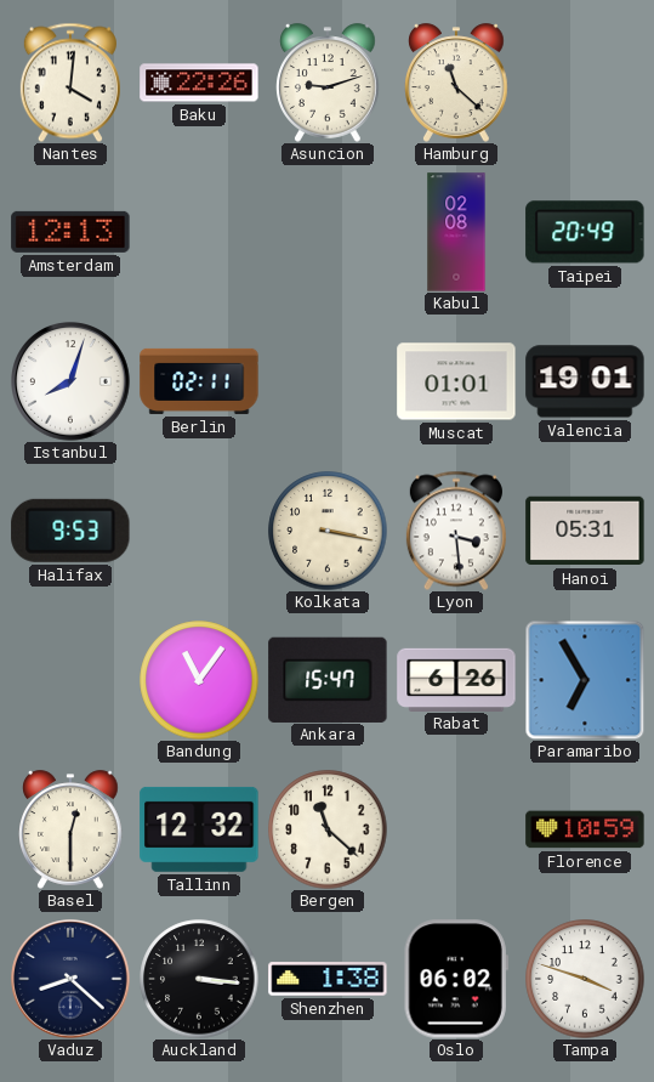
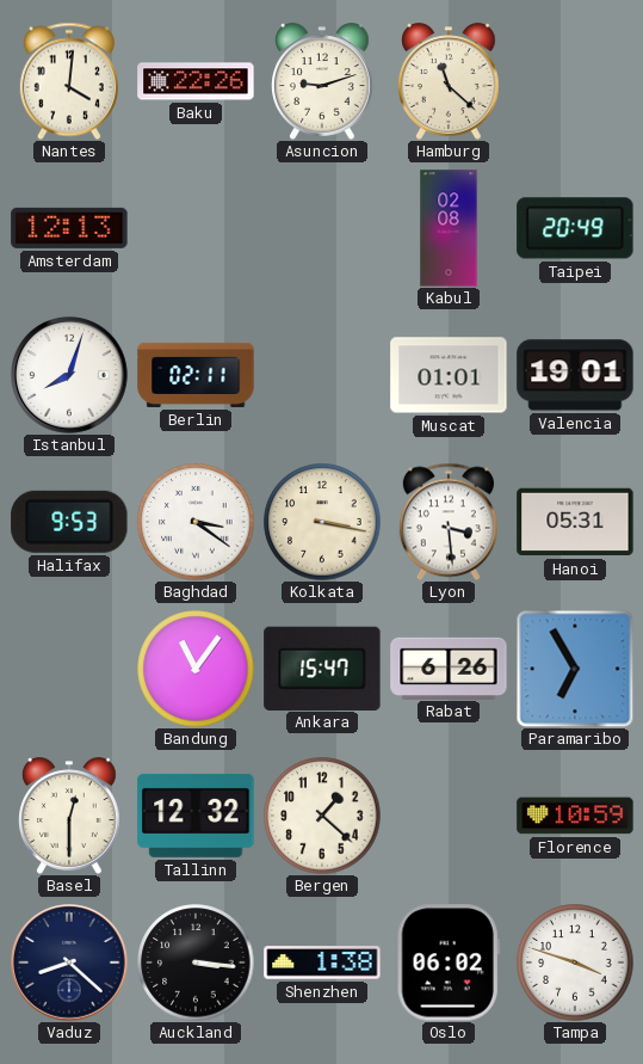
Baghdad: none -> 3:21
Bergen: 11:22 -> 1:22
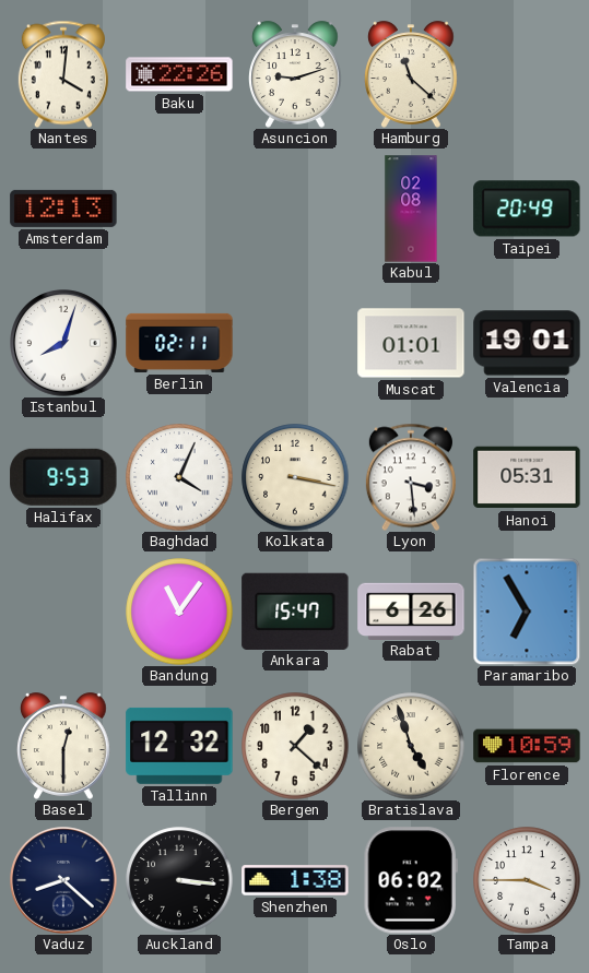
Baghdad: 3:21 -> 4:04
Bratislava: none -> 4:57
Tampa: 3:48 -> 3:45
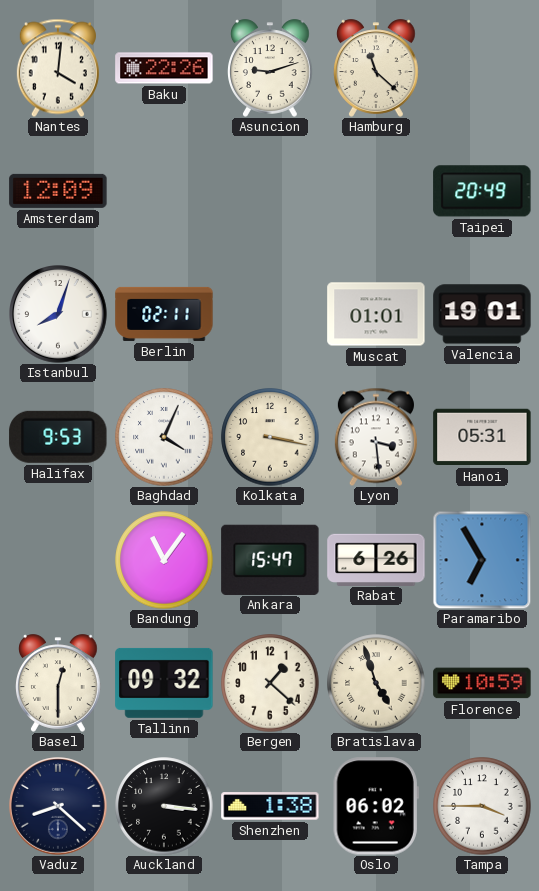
Amsterdam: 12:13 -> 12:09
Kabul: 02:08 -> none
Tallinn: 12:32 -> 09:32
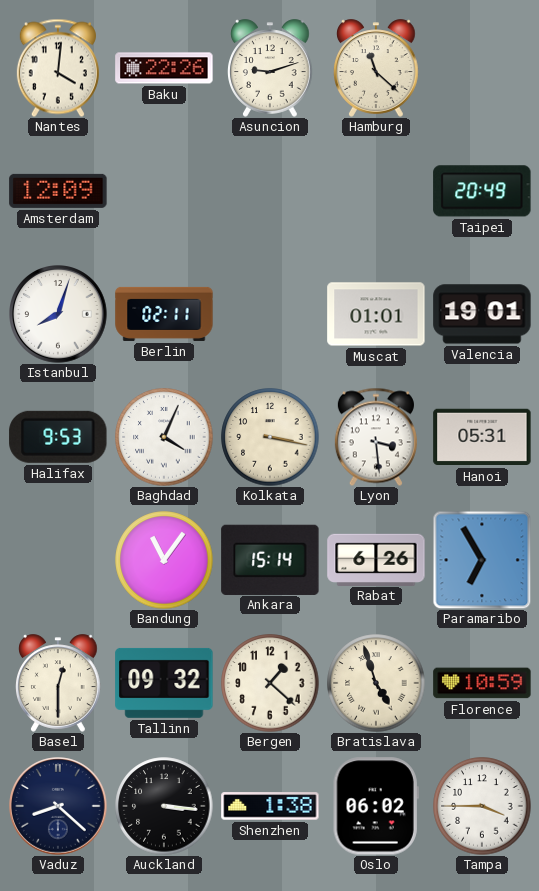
Ankara: 15:47 -> 15:14
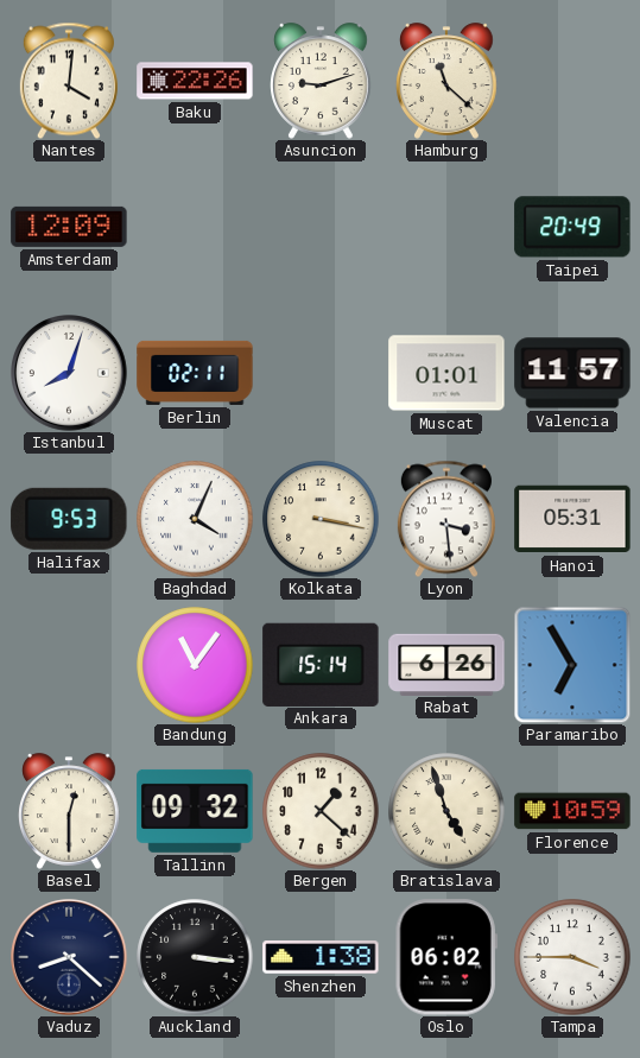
Valencia: 19:01 -> 11:57
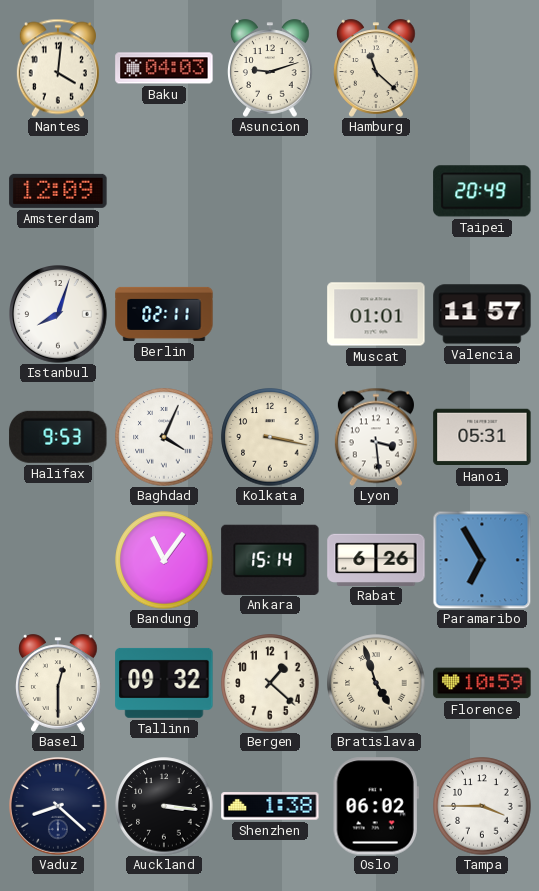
Baku: 22:26 -> 04:03
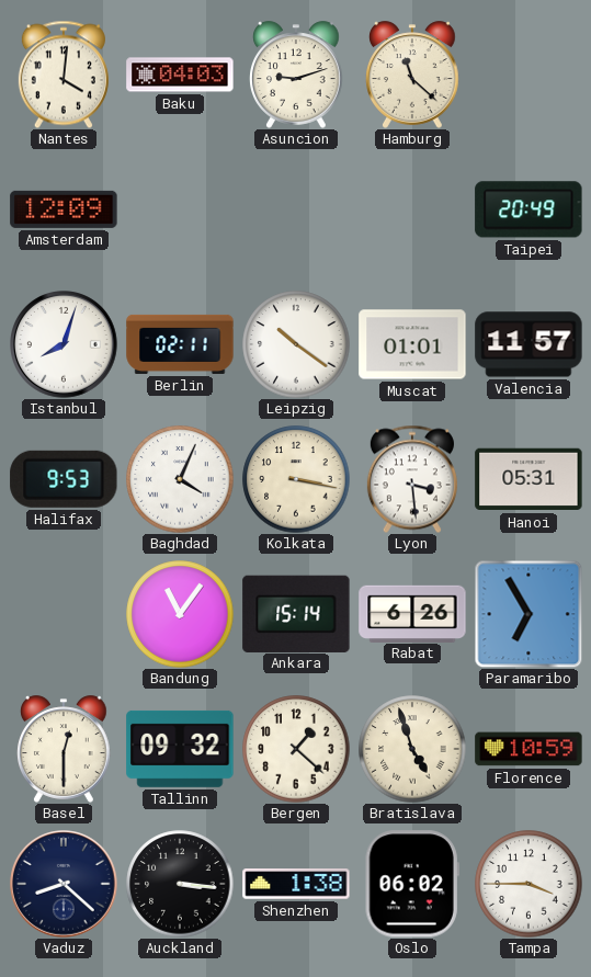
Leipzig: none -> 10:21
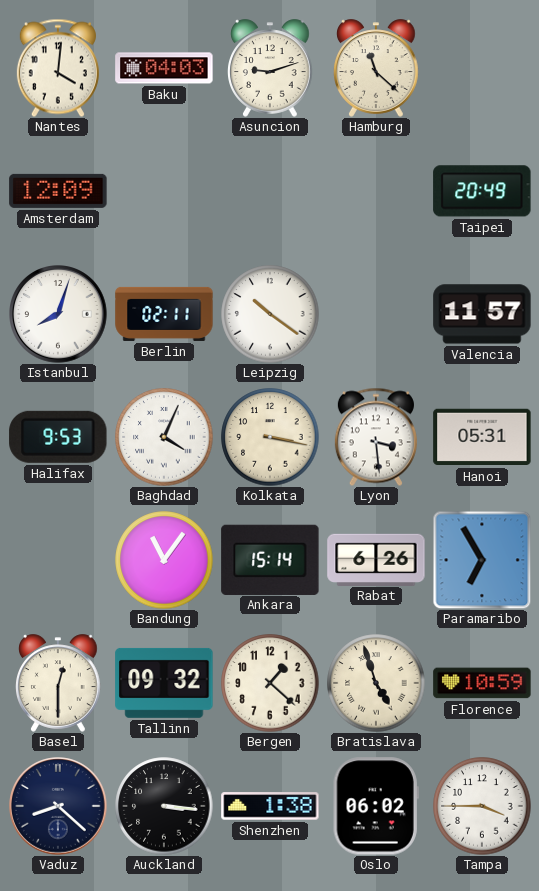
Muscat: 01:01 -> none
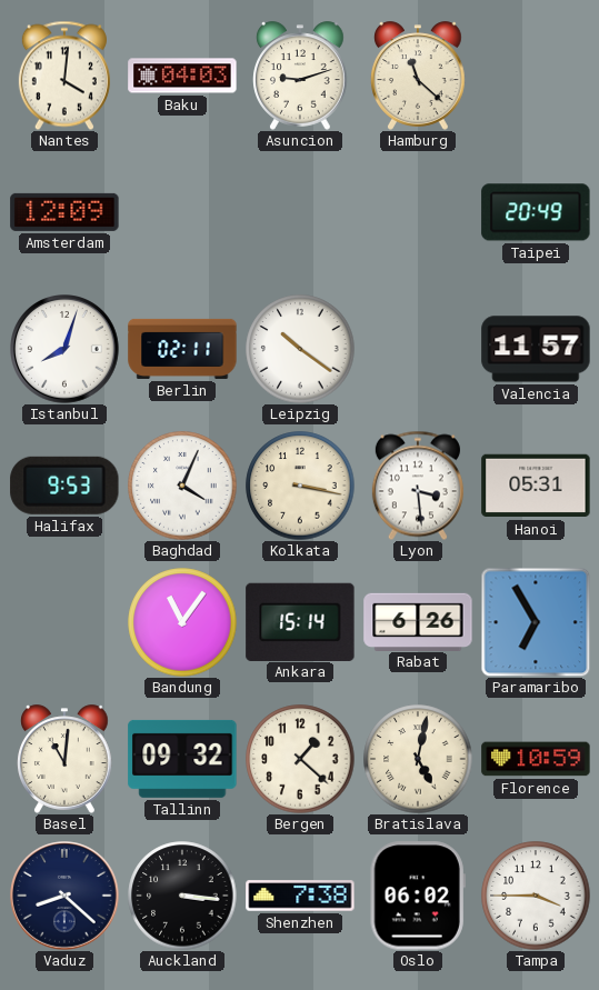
Basel: 12:30 -> 11:01
Bratislava: 4:57 -> 5:02
Shenzhen: 1:38 -> 7:38
